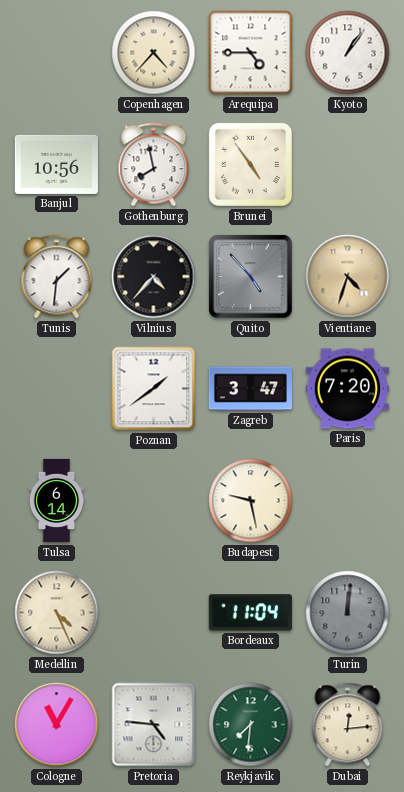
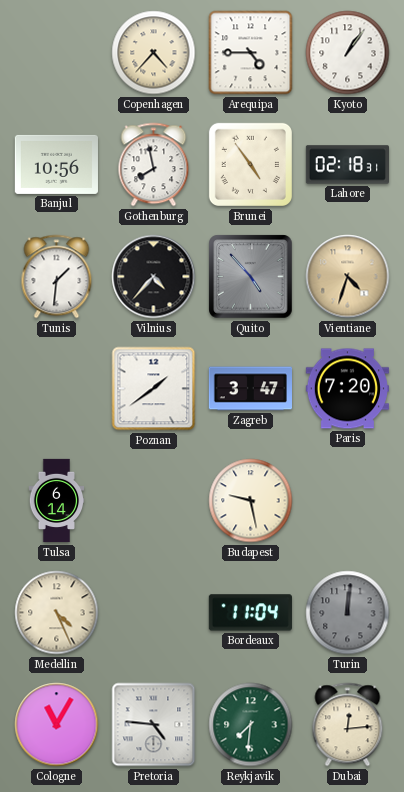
Lahore: none -> 02:18
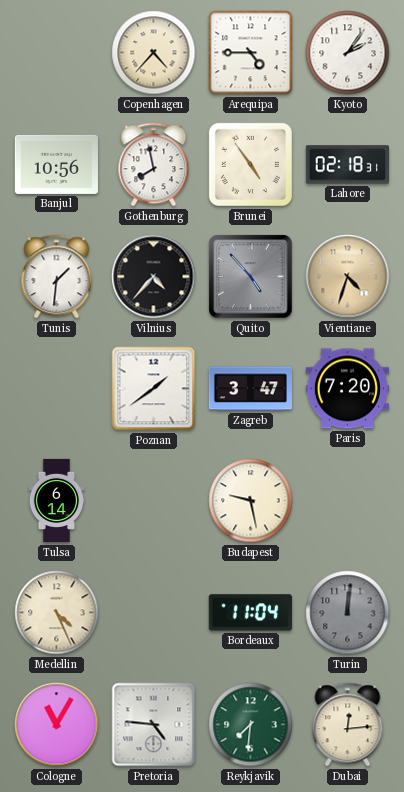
Kyoto: 1:06 -> 2:06
